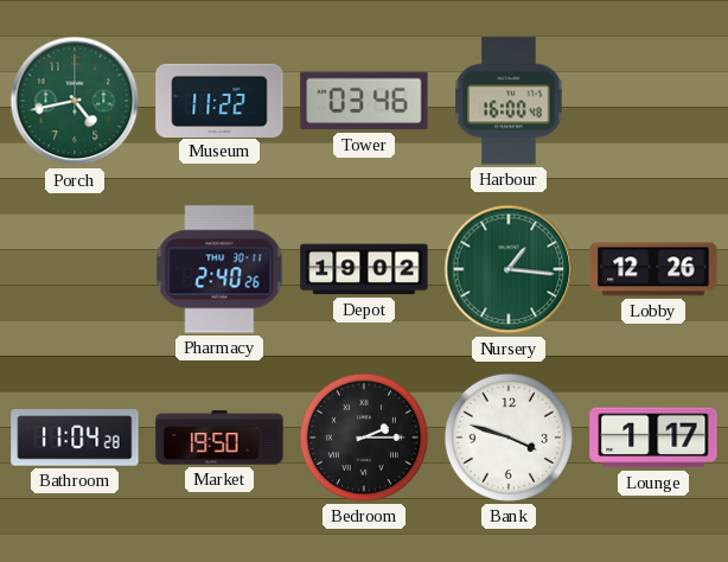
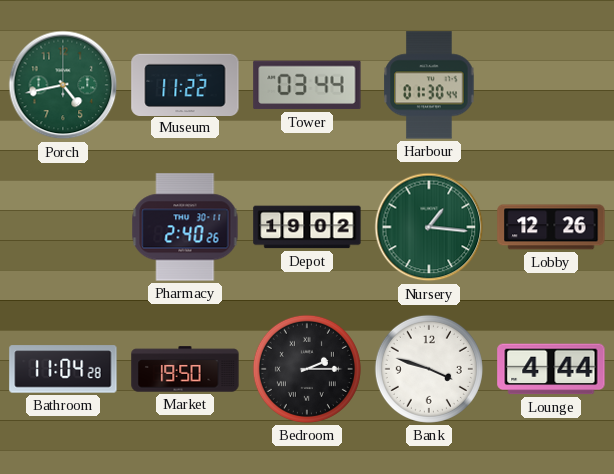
Tower: 03:46 -> 03:44
Harbour: 16:00 -> 01:30
Lounge: 1:17 -> 4:44
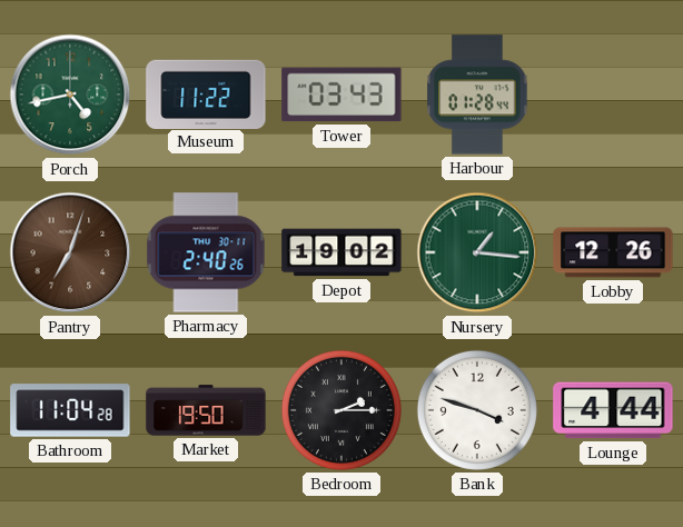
Tower: 03:44 -> 03:43
Harbour: 01:30 -> 01:28
Pantry: none -> 7:03
